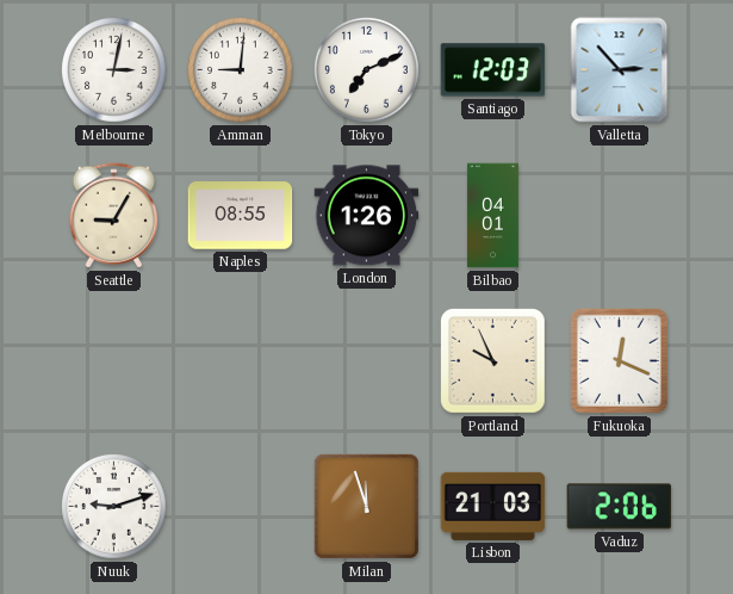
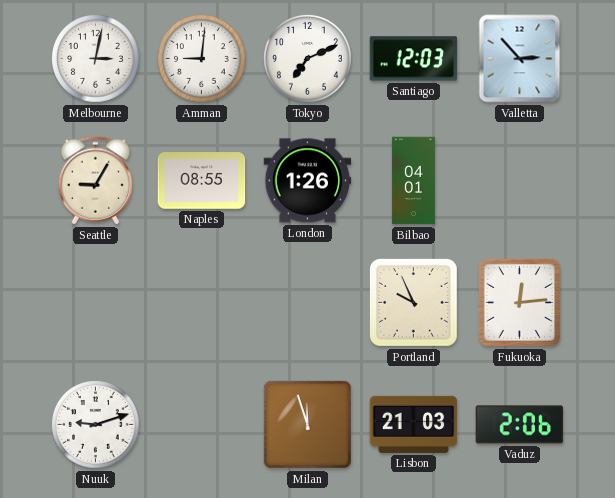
Fukuoka: 12:19 -> 12:14
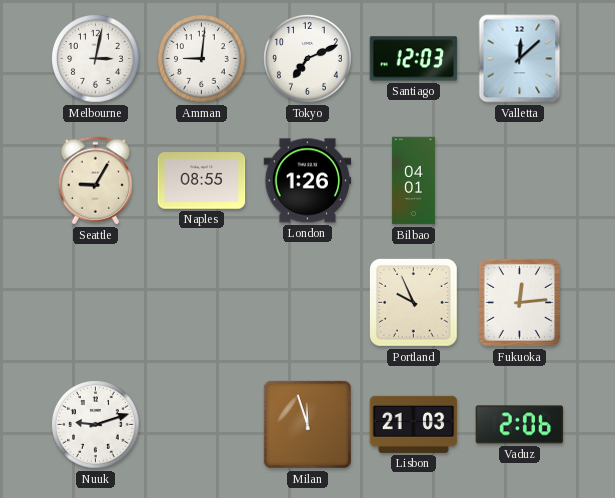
Valletta: 2:53 -> 12:08
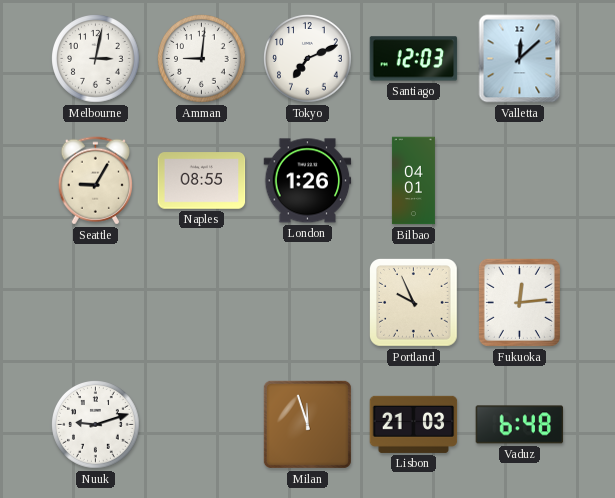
Vaduz: 2:06 -> 6:48
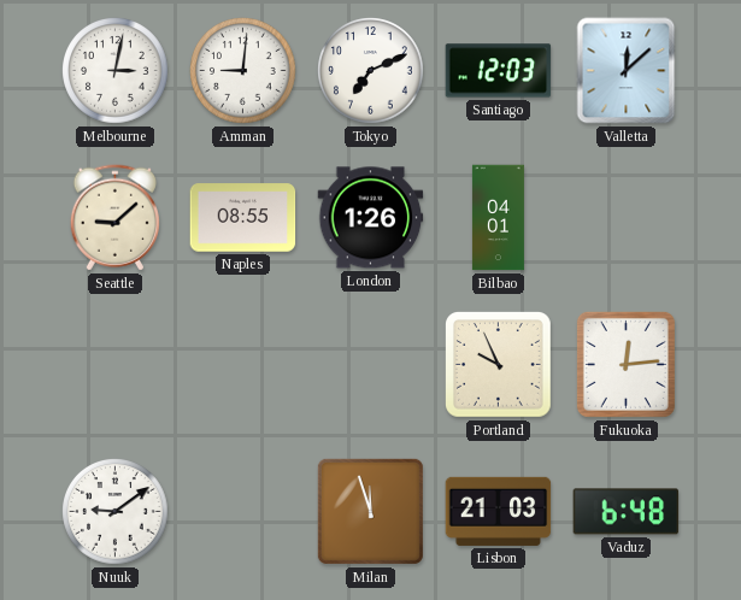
Seattle: 9:05 -> 9:08
Nuuk: 9:12 -> 9:09
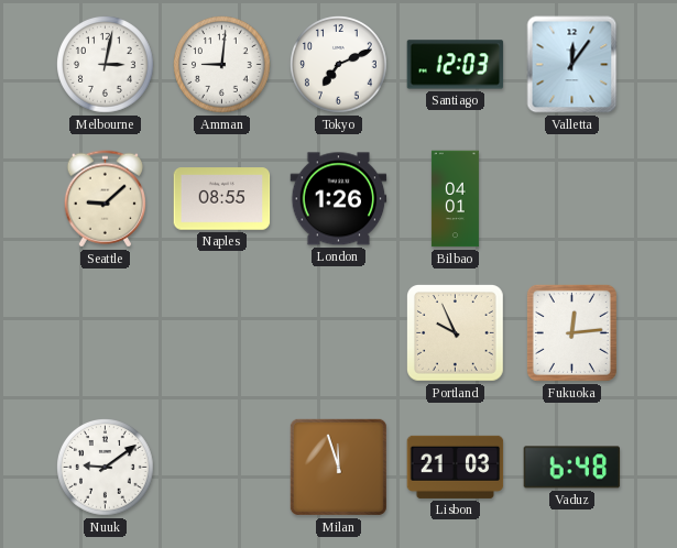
Valletta: 12:08 -> 12:06
